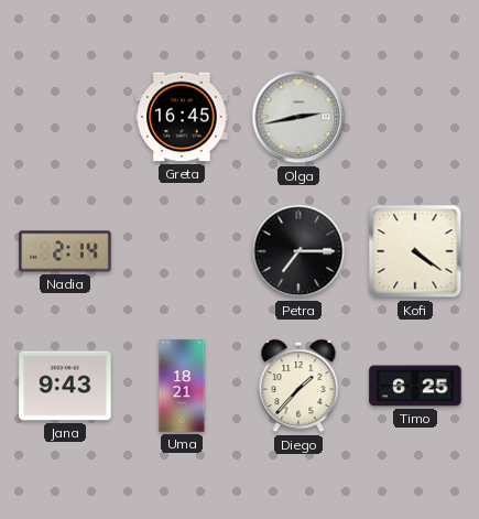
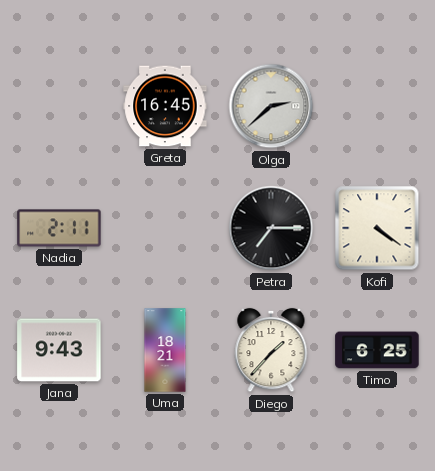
Olga: 2:43 -> 2:38
Nadia: 2:14 -> 2:11
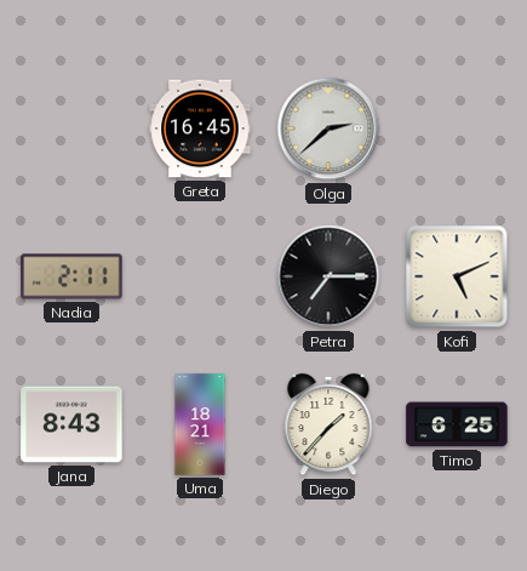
Kofi: 4:21 -> 5:11
Jana: 9:43 -> 8:43
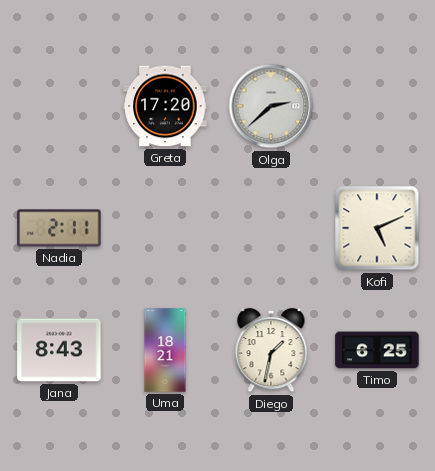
Greta: 16:45 -> 17:20
Petra: 7:15 -> none
Diego: 1:37 -> 1:32
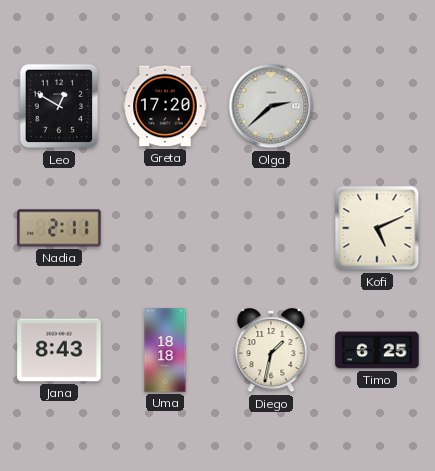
Leo: none -> 12:50
Uma: 18:21 -> 18:18
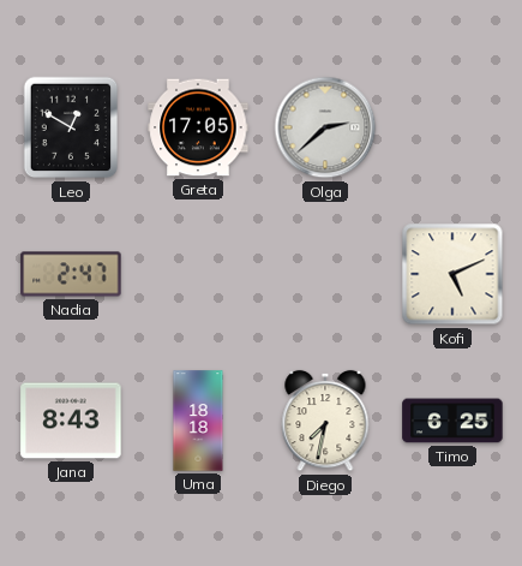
Greta: 17:20 -> 17:05
Nadia: 2:11 -> 2:47
Diego: 1:32 -> 7:32
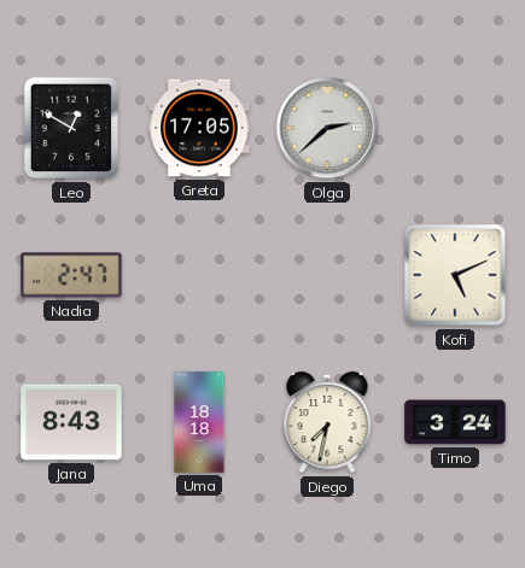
Timo: 6:25 -> 3:24
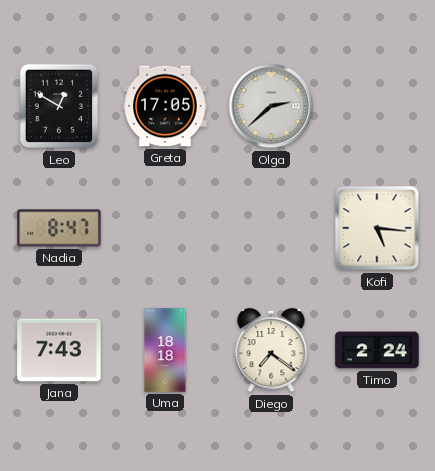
Nadia: 2:47 -> 8:47
Kofi: 5:11 -> 5:16
Jana: 8:43 -> 7:43
Diego: 7:32 -> 7:21
Timo: 3:24 -> 2:24
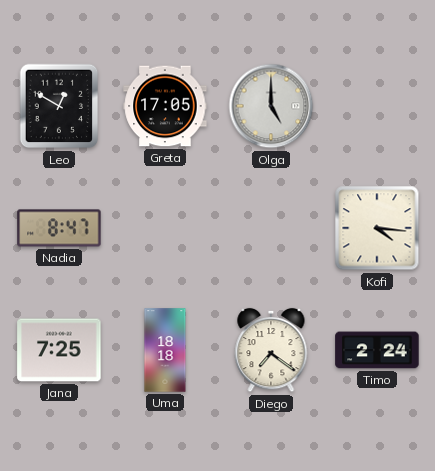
Olga: 2:38 -> 5:00
Kofi: 5:16 -> 4:16
Jana: 7:43 -> 7:25
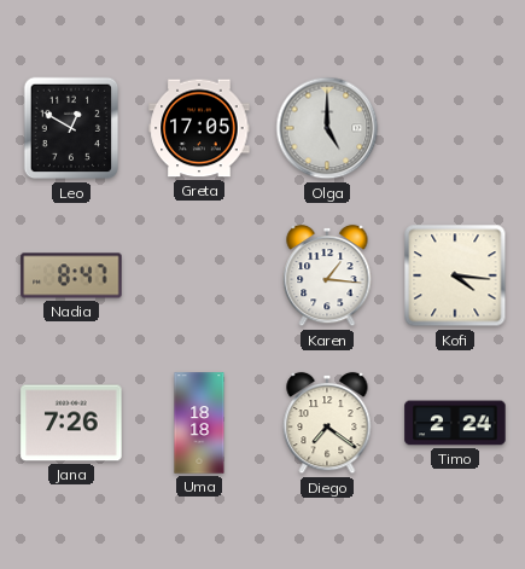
Karen: none -> 1:16
Jana: 7:25 -> 7:26
